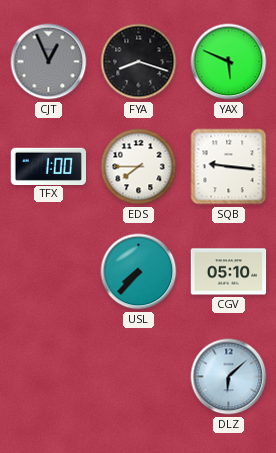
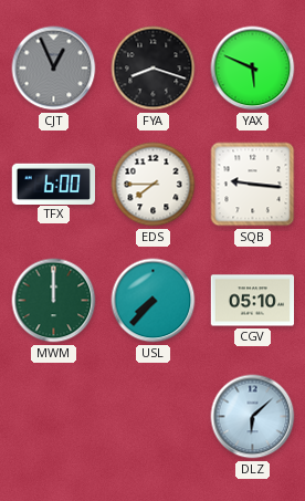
TFX: 1:00 -> 6:00
MWM: none -> 12:00
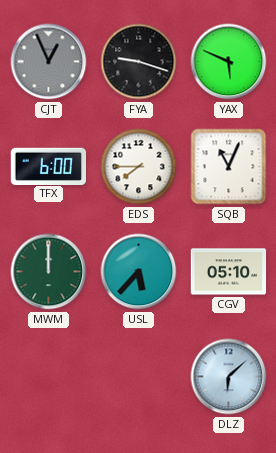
FYA: 8:18 -> 9:18
SQB: 9:16 -> 11:04
USL: 7:37 -> 5:37
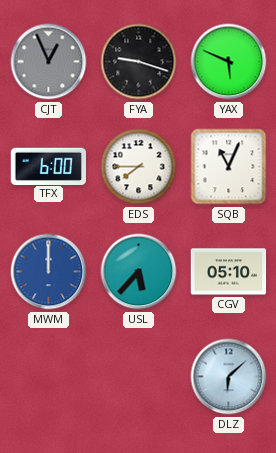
MWM dial: green -> blue
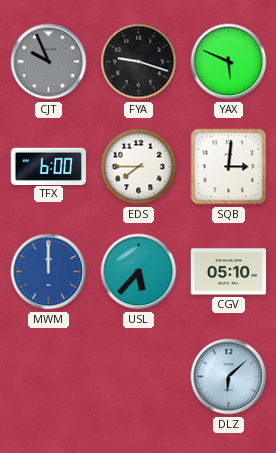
CJT: 12:56 -> 9:56
SQB: 11:04 -> 3:01
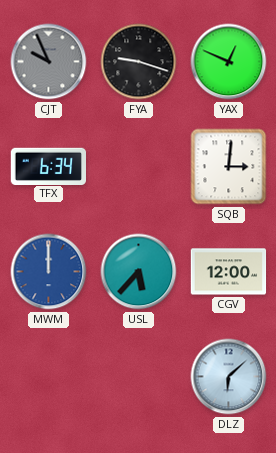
YAX: 5:49 -> 12:49
TFX: 6:00 -> 6:34
EDS: 7:45 -> none
CGV: 05:10 -> 12:00
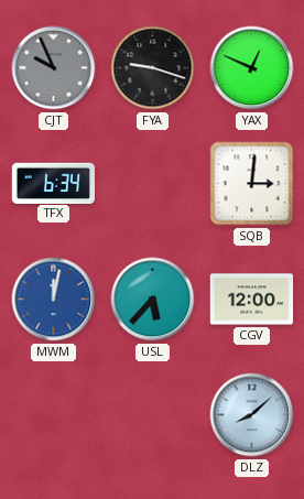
MWM: 12:00 -> 12:02
DLZ: 6:08 -> 8:08
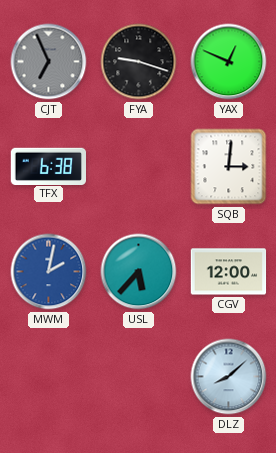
CJT: 9:56 -> 6:56
TFX: 6:34 -> 6:38
MWM: 12:02 -> 2:02
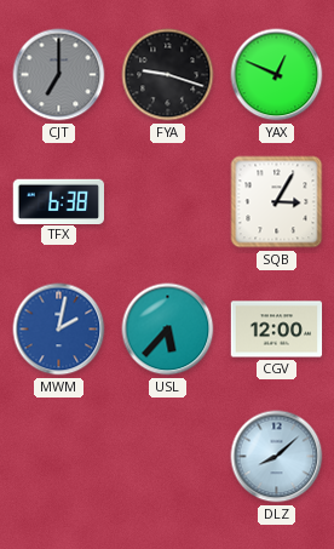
CJT: 6:56 -> 7:00
SQB: 3:01 -> 3:05
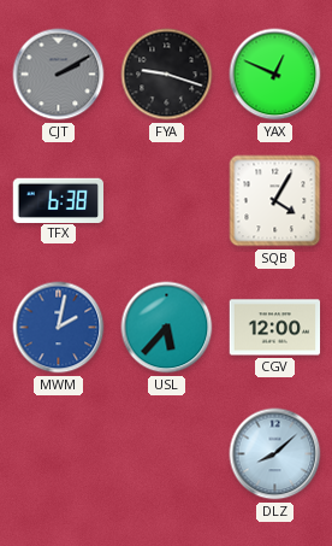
CJT: 7:00 -> 2:10
SQB: 3:05 -> 4:05
